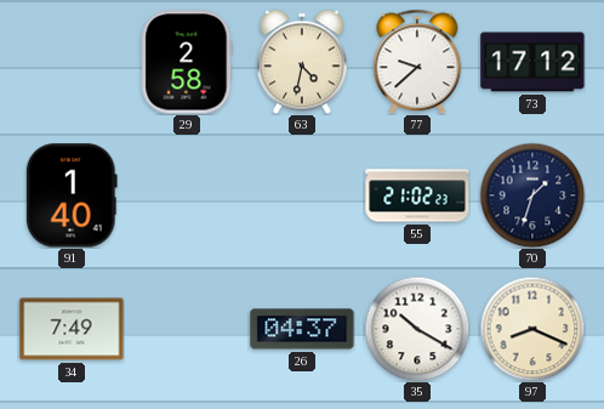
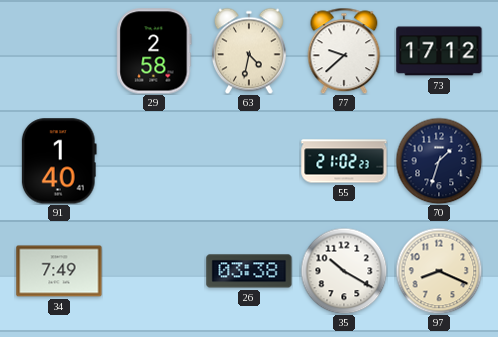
26: 04:37 -> 03:38
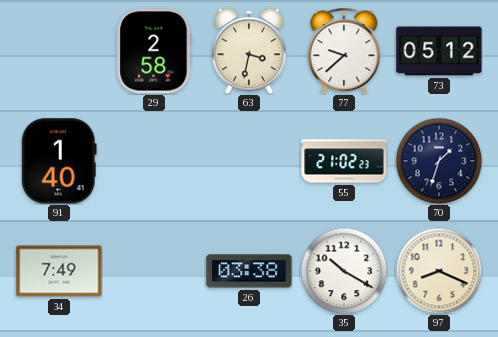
63: 4:32 -> 3:32
73: 17:12 -> 05:12
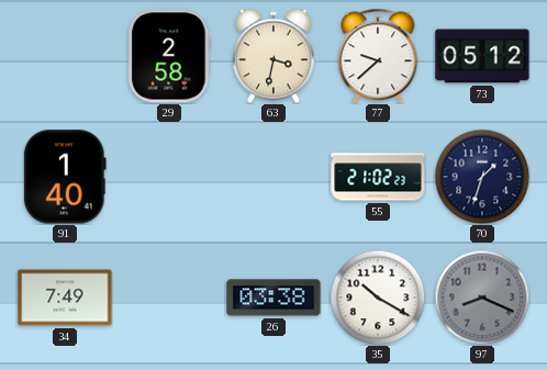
97 dial: cream -> grey
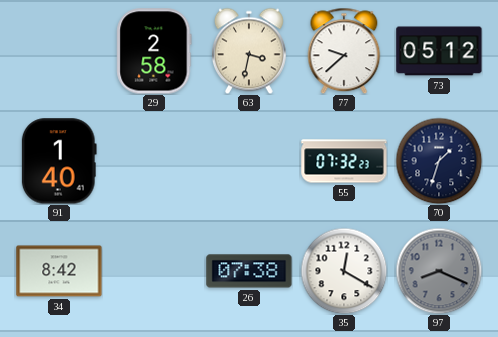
55: 21:02 -> 07:32
34: 7:49 -> 8:42
26: 03:38 -> 07:38
35: 10:20 -> 12:20
